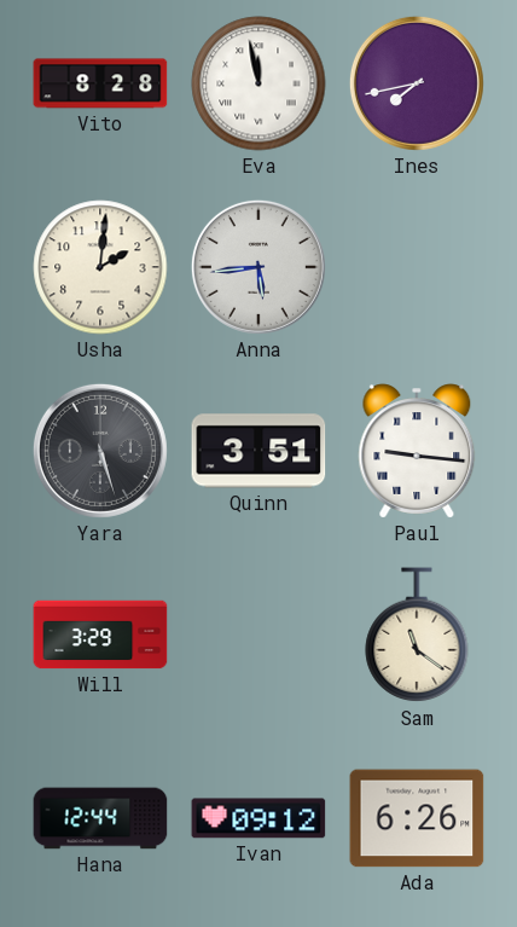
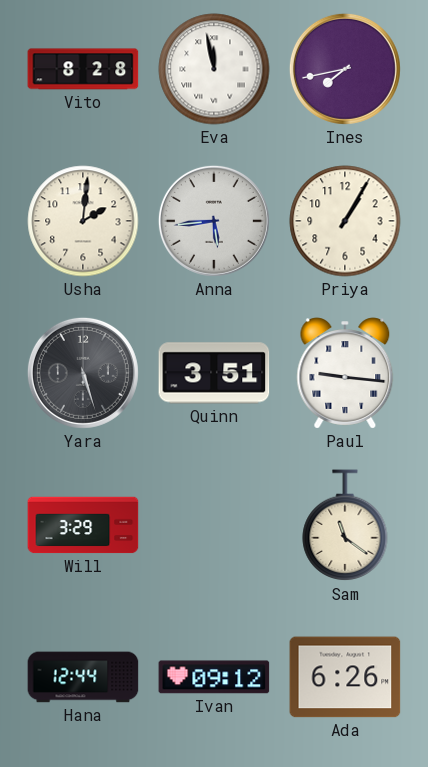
Priya: none -> 1:05
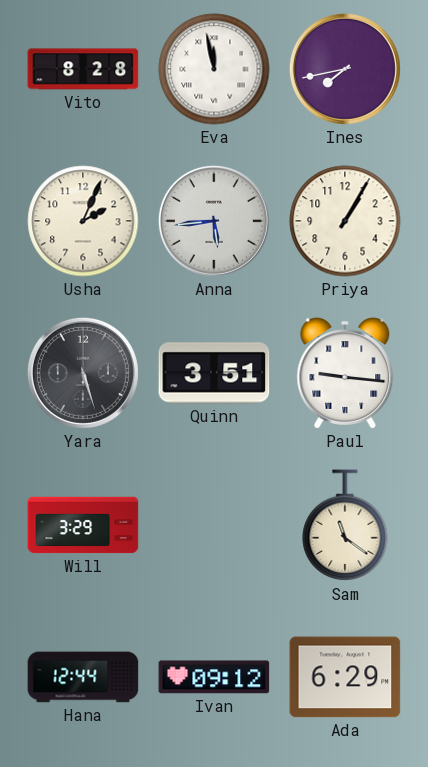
Usha: 2:01 -> 2:04
Ada: 6:26 -> 6:29
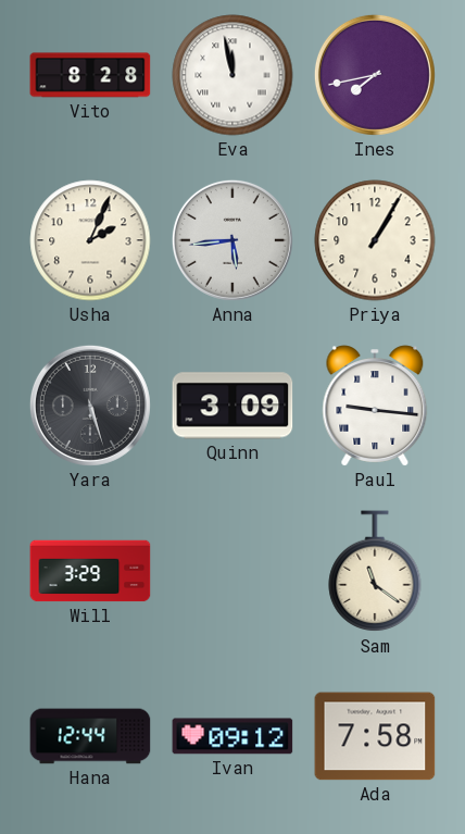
Quinn: 3:51 -> 3:09
Ada: 6:29 -> 7:58
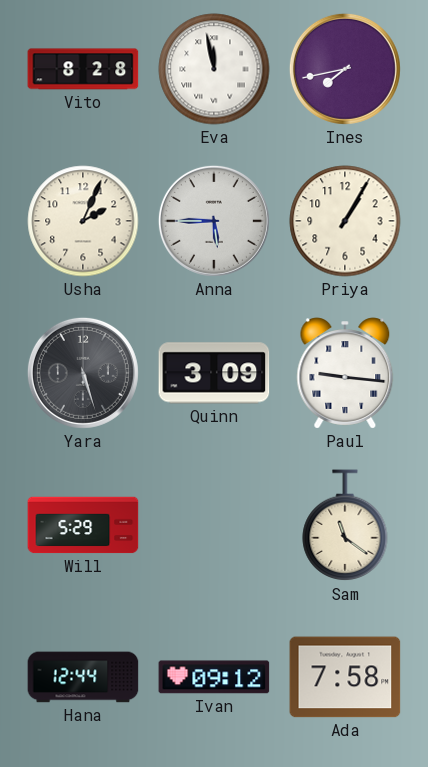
Anna: 5:44 -> 5:45
Will: 3:29 -> 5:29
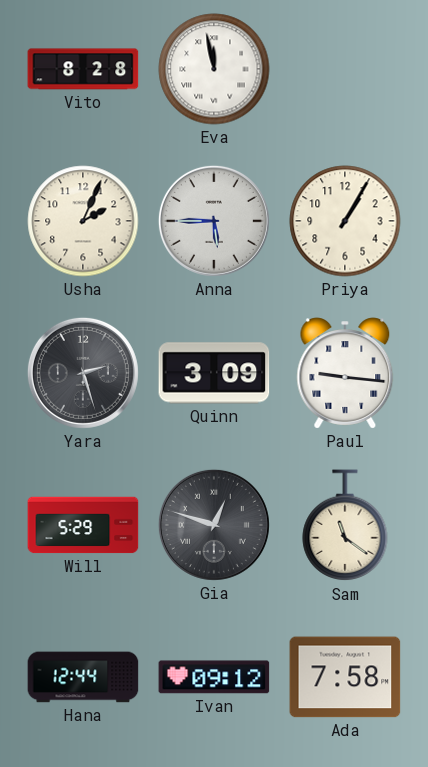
Ines: 7:43 -> none
Yara: 5:27 -> 2:27
Gia: none -> 12:48
